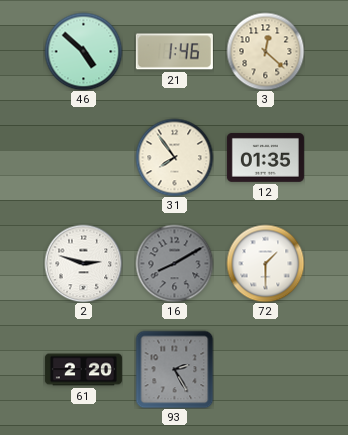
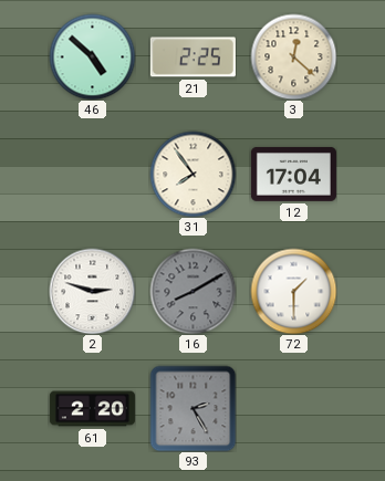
21: 1:46 -> 2:25
12: 01:35 -> 17:04
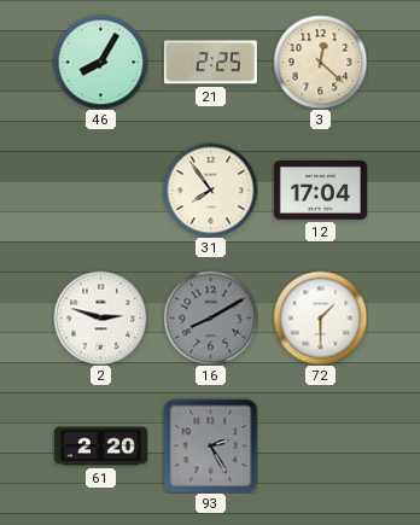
46: 4:52 -> 8:05
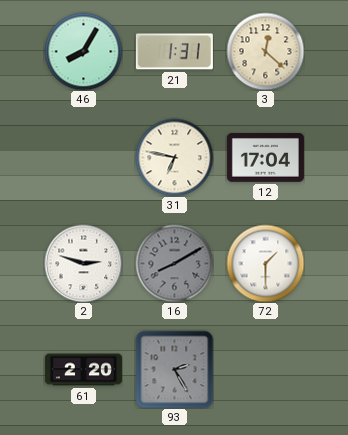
21: 2:25 -> 1:31
31: 7:54 -> 6:47
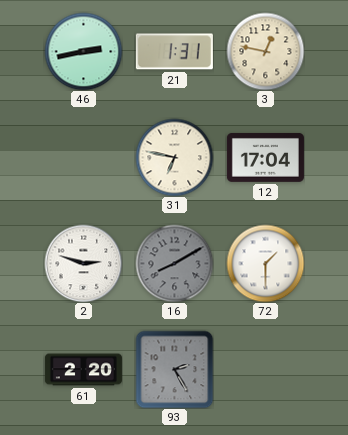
46: 8:05 -> 2:43
3: 12:22 -> 12:47
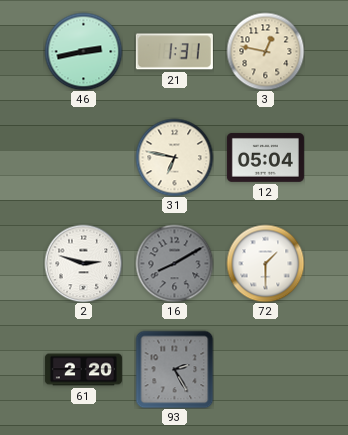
12: 17:04 -> 05:04
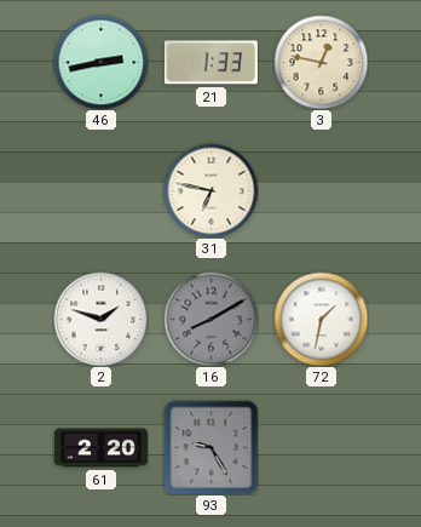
21: 1:31 -> 1:33
12: 05:04 -> none
2: 2:48 -> 1:48
72: 1:30 -> 1:32
93: 2:25 -> 9:25
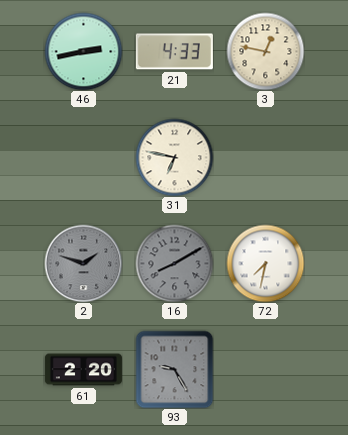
21: 1:33 -> 4:33
2 dial: white -> grey
72: 1:32 -> 7:32
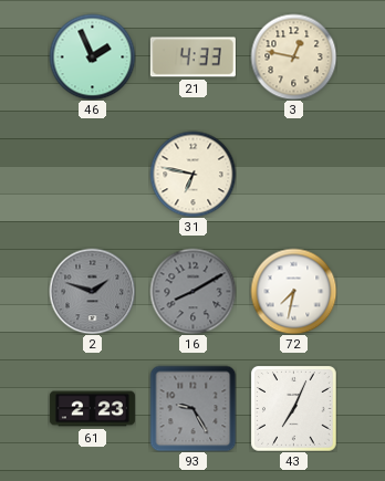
46: 2:43 -> 1:56
61: 2:20 -> 2:23
43: none -> 7:04
